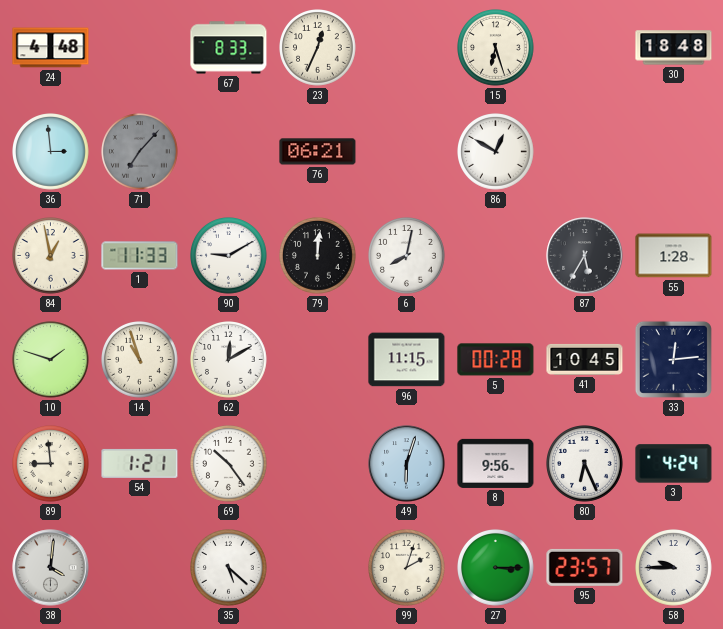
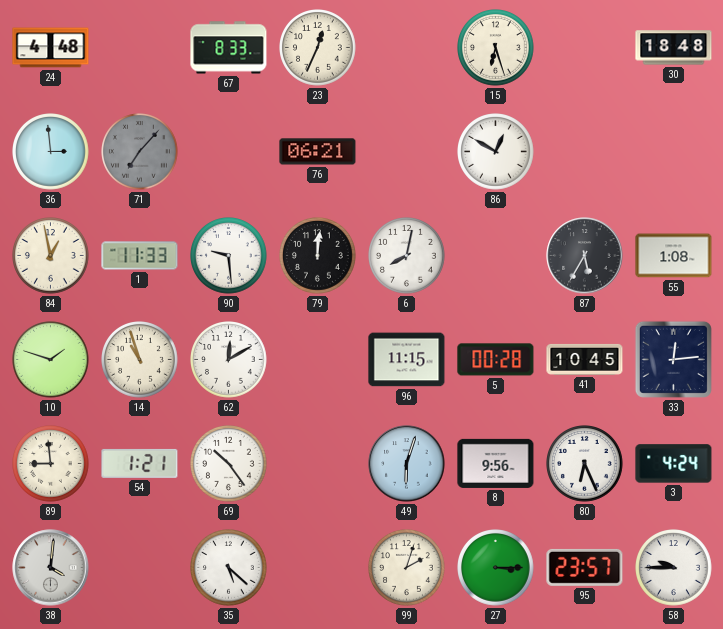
90: 9:10 -> 9:29
55: 1:28 -> 1:08
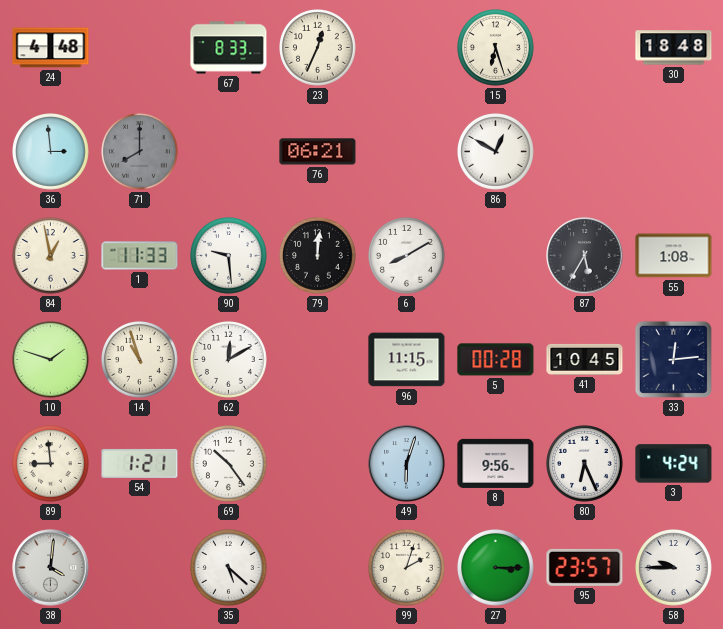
71: 7:07 -> 8:00
6: 8:02 -> 8:10
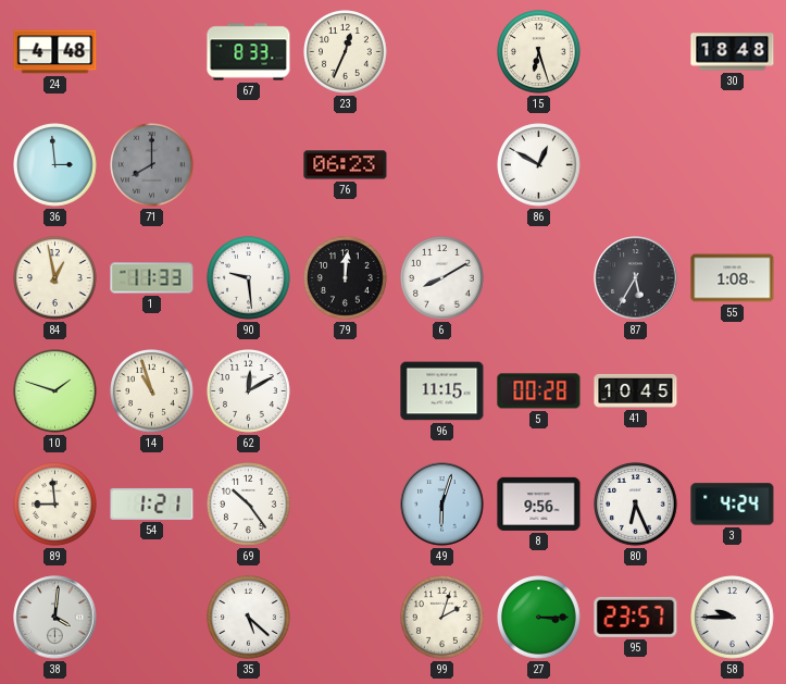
76: 06:21 -> 06:23
33: 12:14 -> none
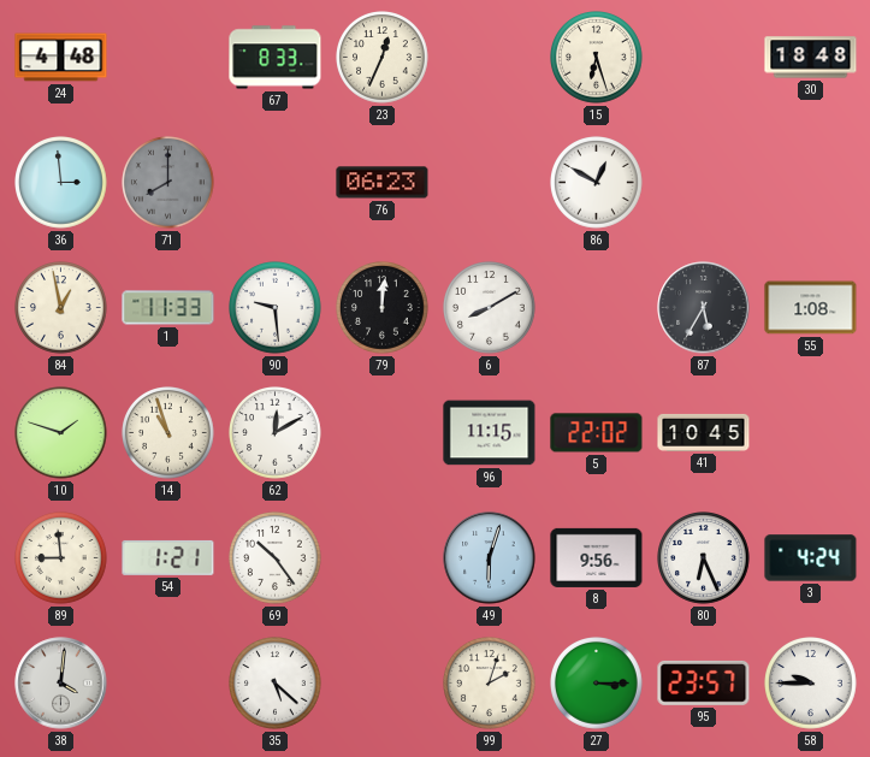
5: 00:28 -> 22:02
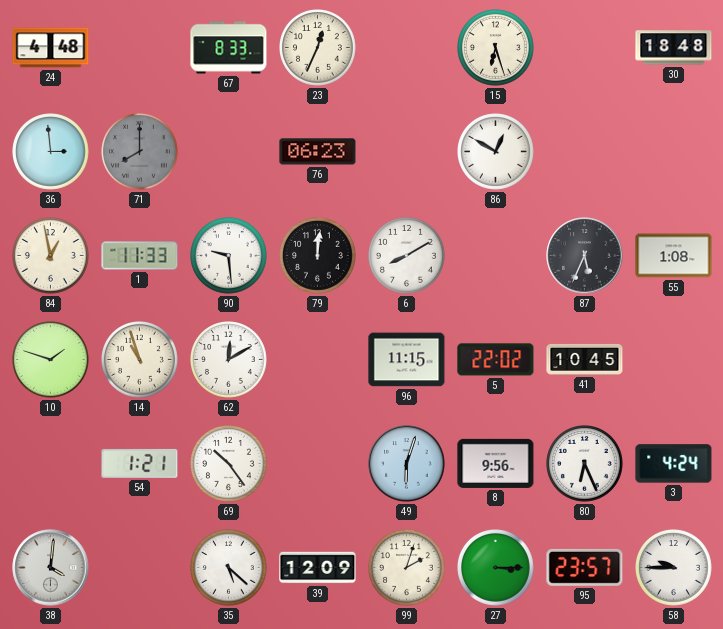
87: 5:35 -> 5:34
89: 8:59 -> none
39: none -> 12:09
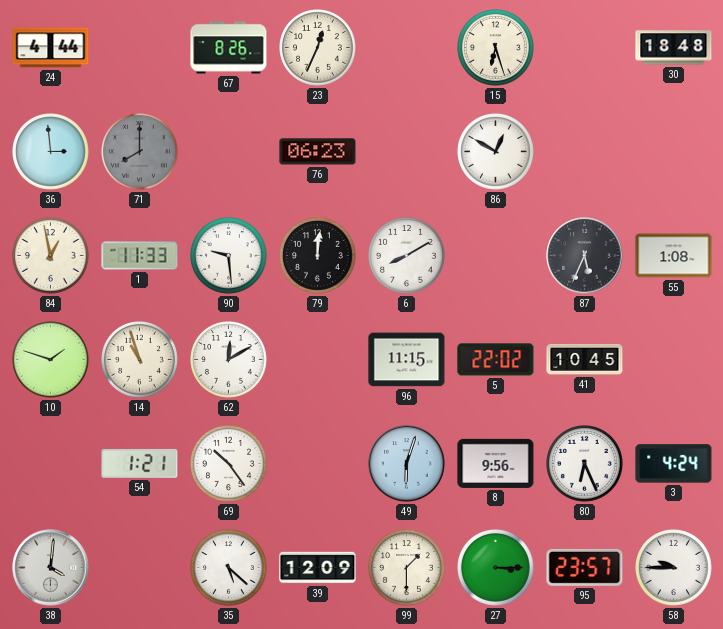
24: 4:48 -> 4:44
67: 8:33 -> 8:26
99: 2:03 -> 1:30
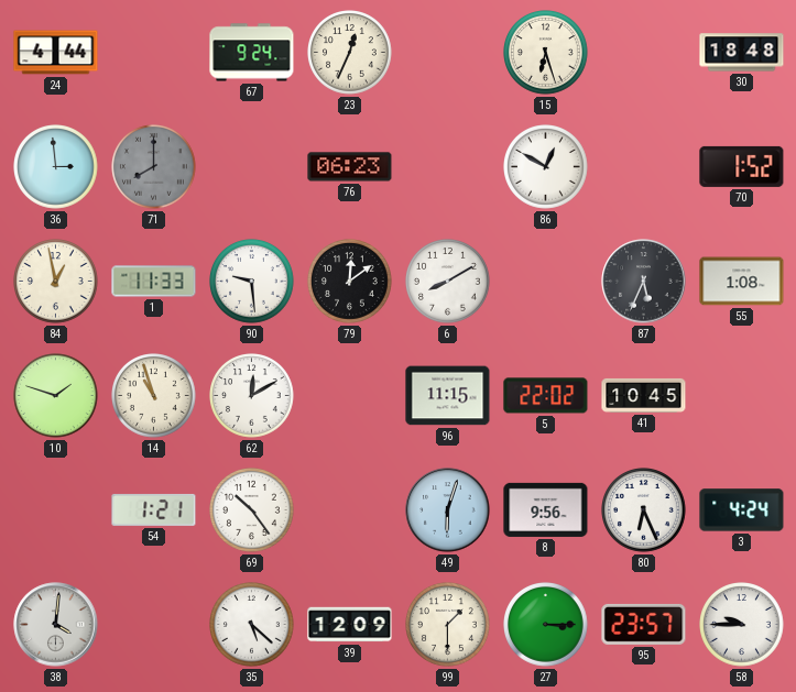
67: 8:26 -> 9:24
70: none -> 1:52
79: 12:01 -> 12:09
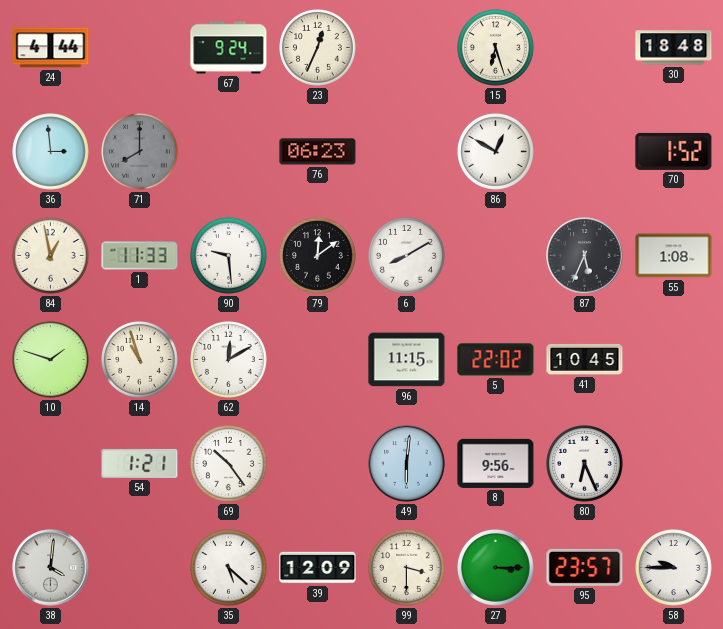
49: 6:03 -> 6:01
3: 4:24 -> none
99: 1:30 -> 3:30
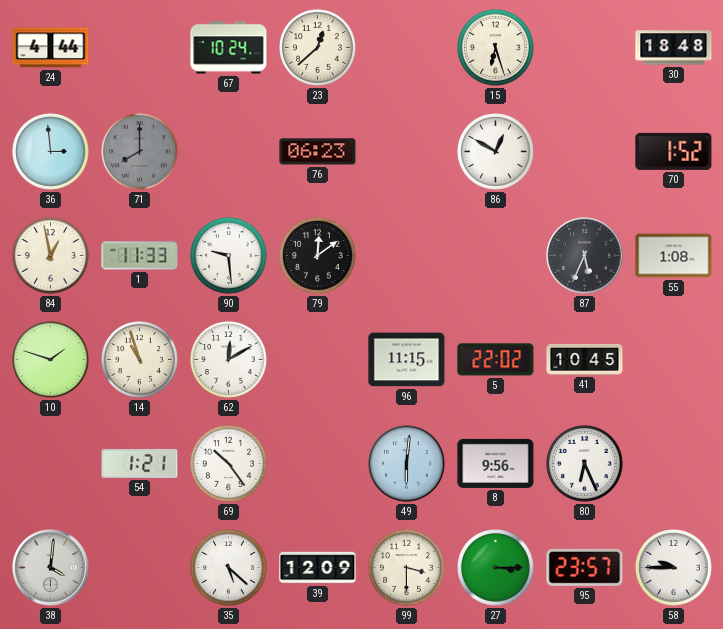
67: 9:24 -> 10:24
23: 12:34 -> 12:38
6: 8:10 -> none
